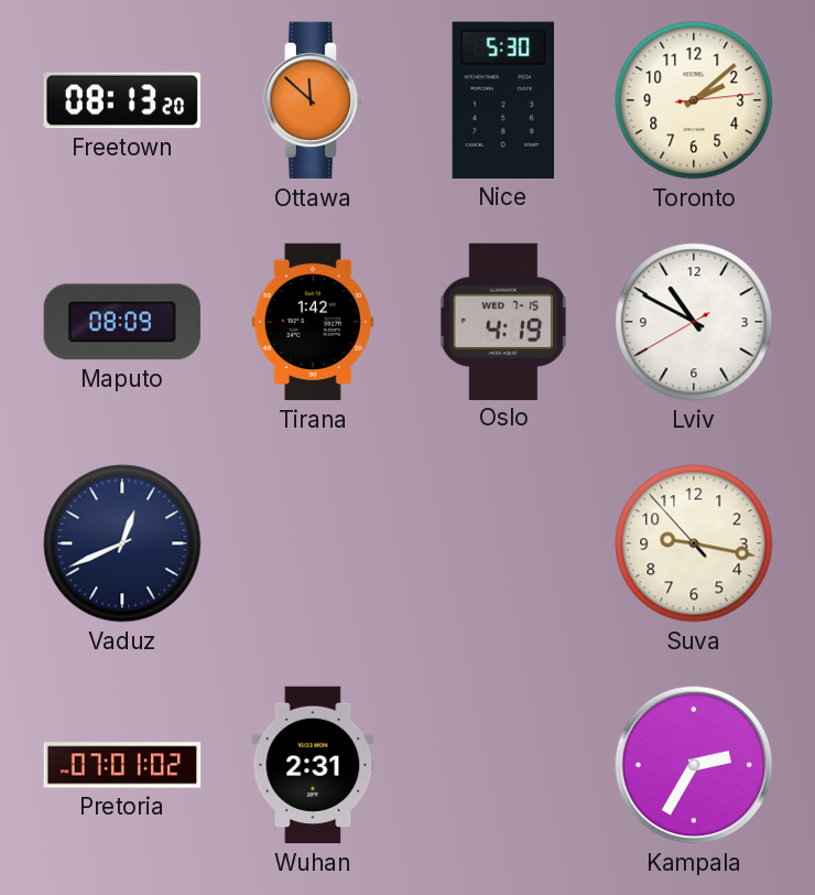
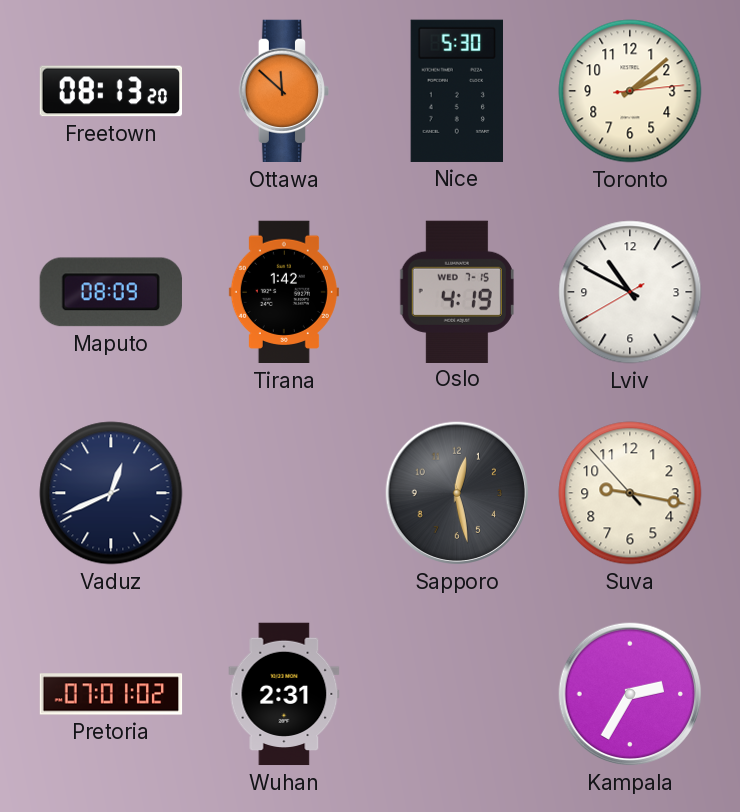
Sapporo: none -> 12:28
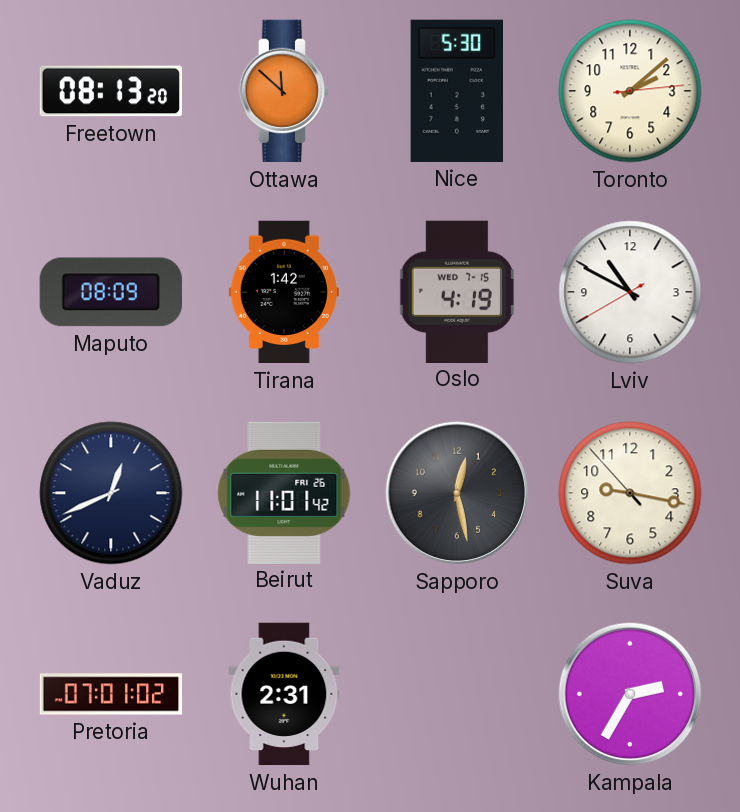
Beirut: none -> 11:01
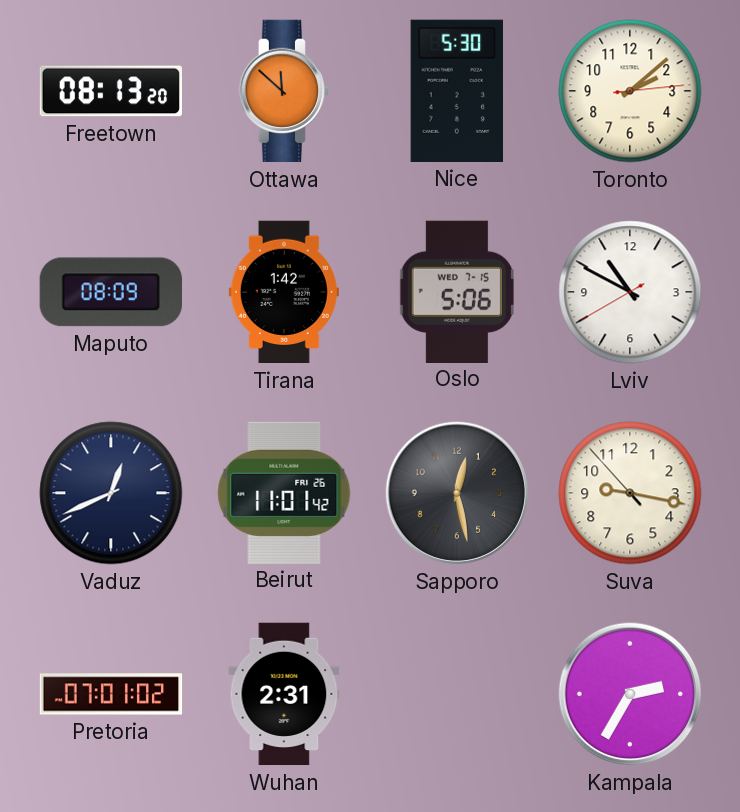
Oslo: 4:19 -> 5:06
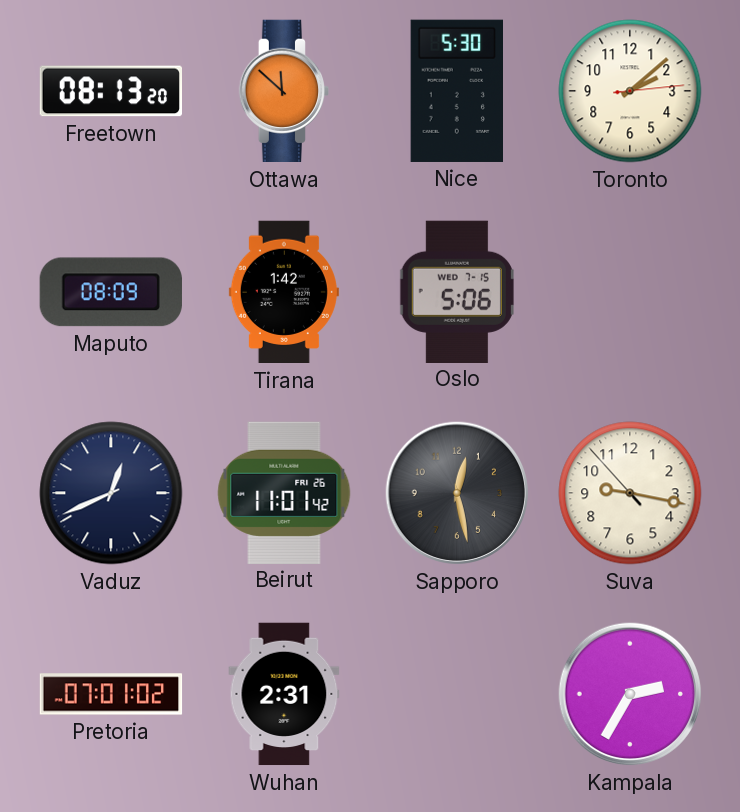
Lviv: 10:49 -> none
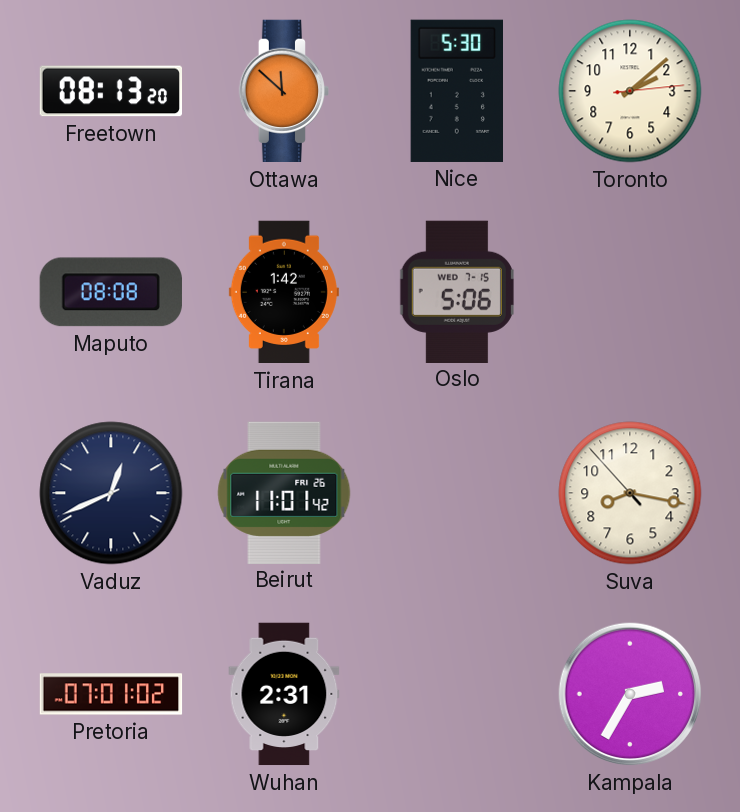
Maputo: 08:09 -> 08:08
Sapporo: 12:28 -> none
Suva: 9:16 -> 8:16
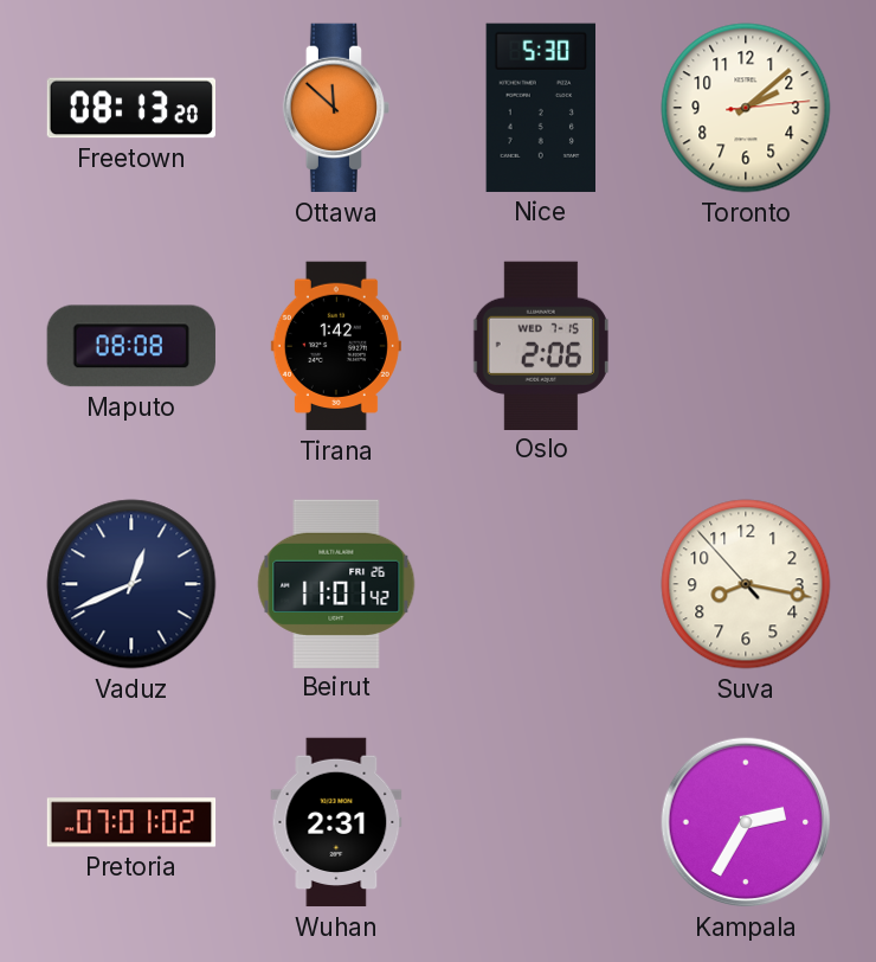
Oslo: 5:06 -> 2:06
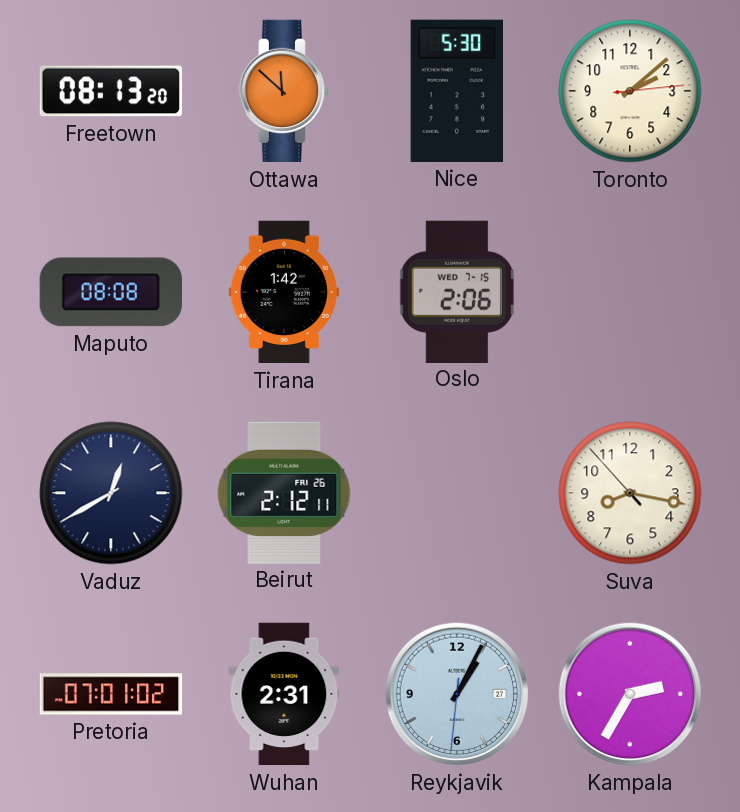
Vaduz: 12:41 -> 12:40
Beirut: 11:01 -> 2:12
Reykjavik: none -> 1:04
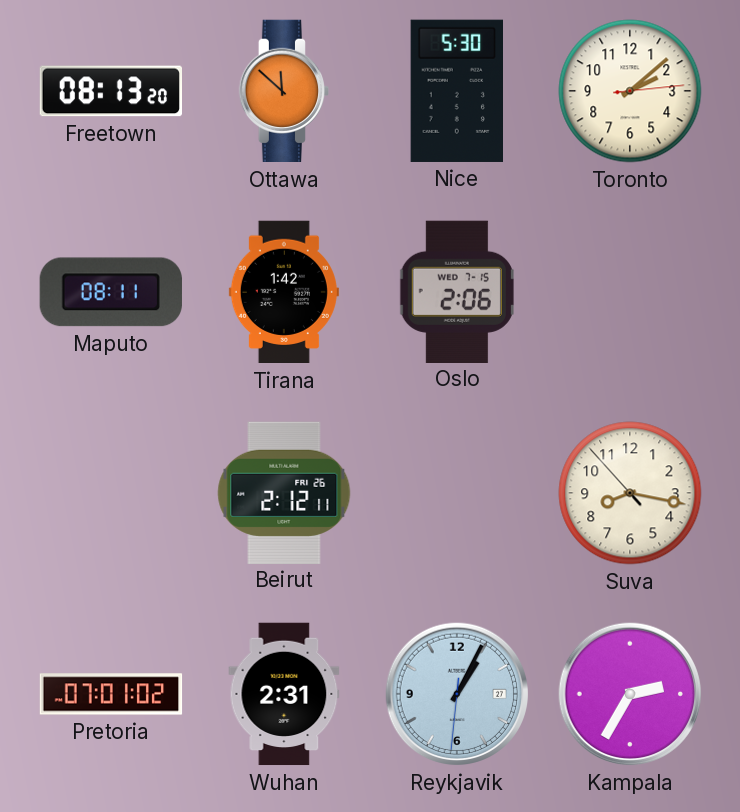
Maputo: 08:08 -> 08:11
Vaduz: 12:40 -> none
